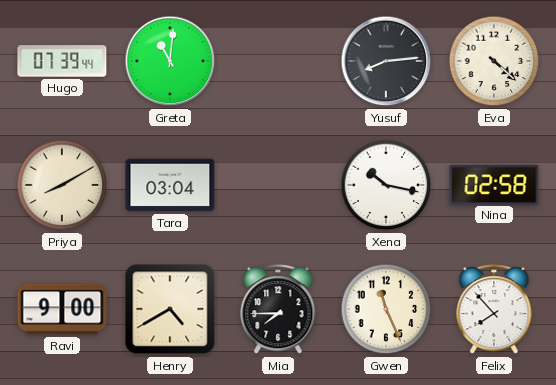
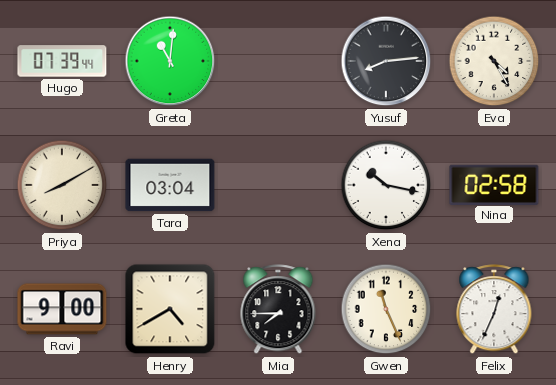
Eva: 4:22 -> 4:25
Felix: 7:53 -> 12:34
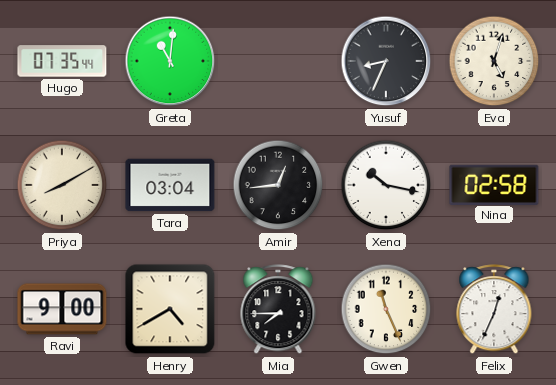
Hugo: 07:39 -> 07:35
Yusuf: 8:14 -> 8:34
Eva: 4:25 -> 5:03
Amir: none -> 12:44
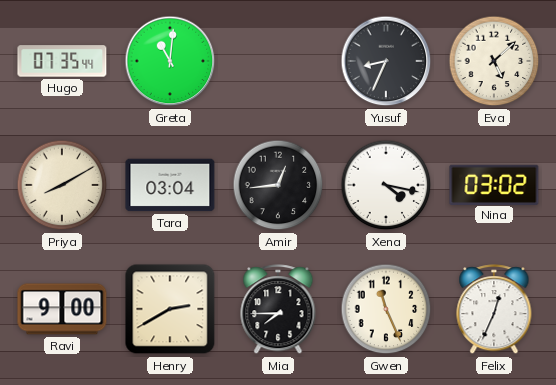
Eva: 5:03 -> 5:08
Xena: 10:17 -> 4:17
Nina: 02:58 -> 03:02
Henry: 4:40 -> 2:40
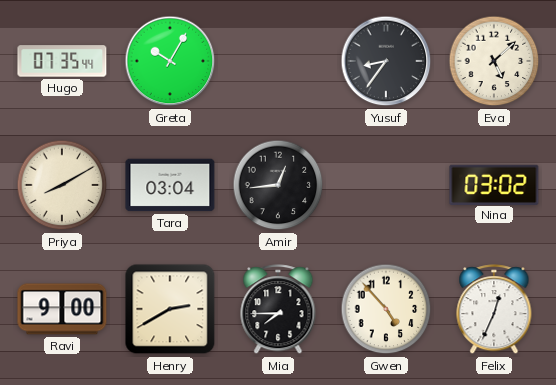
Greta: 11:01 -> 10:05
Yusuf: 8:34 -> 8:36
Xena: 4:17 -> none
Gwen: 11:26 -> 4:53
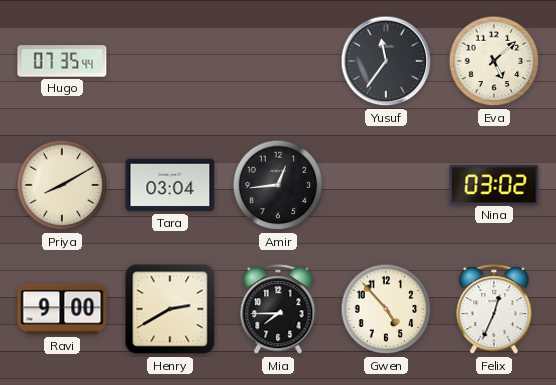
Greta: 10:05 -> none
Yusuf: 8:36 -> 11:36
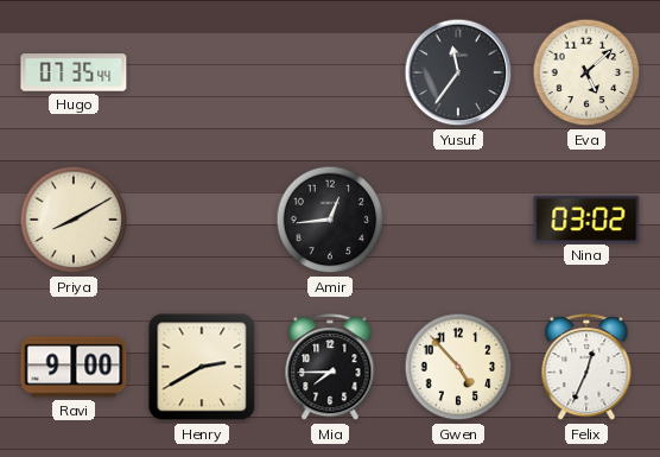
Tara: 03:04 -> none
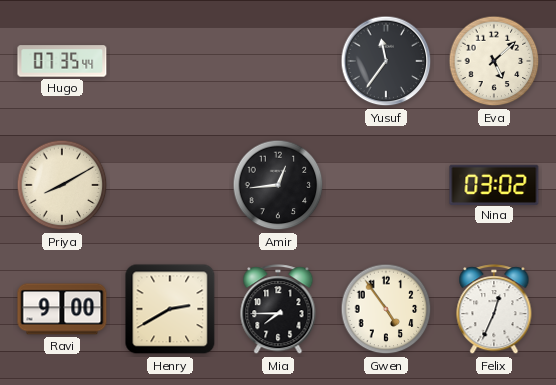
Gwen: 4:53 -> 4:54
